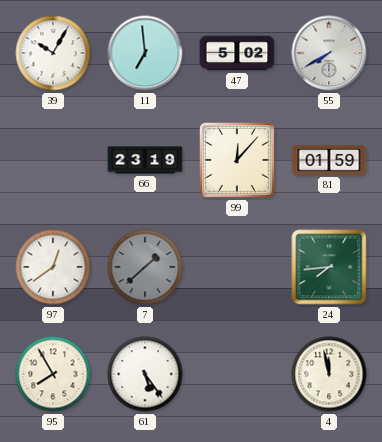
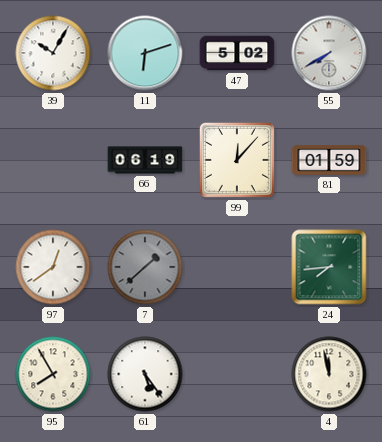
11: 6:59 -> 6:12
66: 23:19 -> 06:19
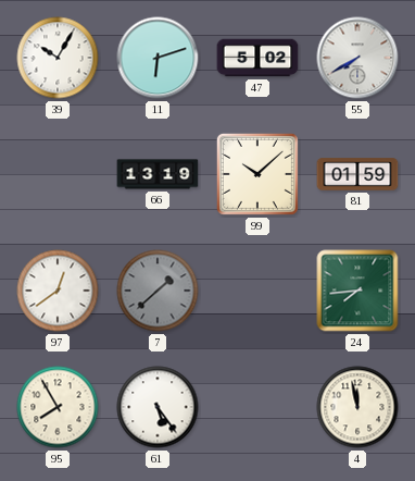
66: 06:19 -> 13:19
99: 12:07 -> 10:08
